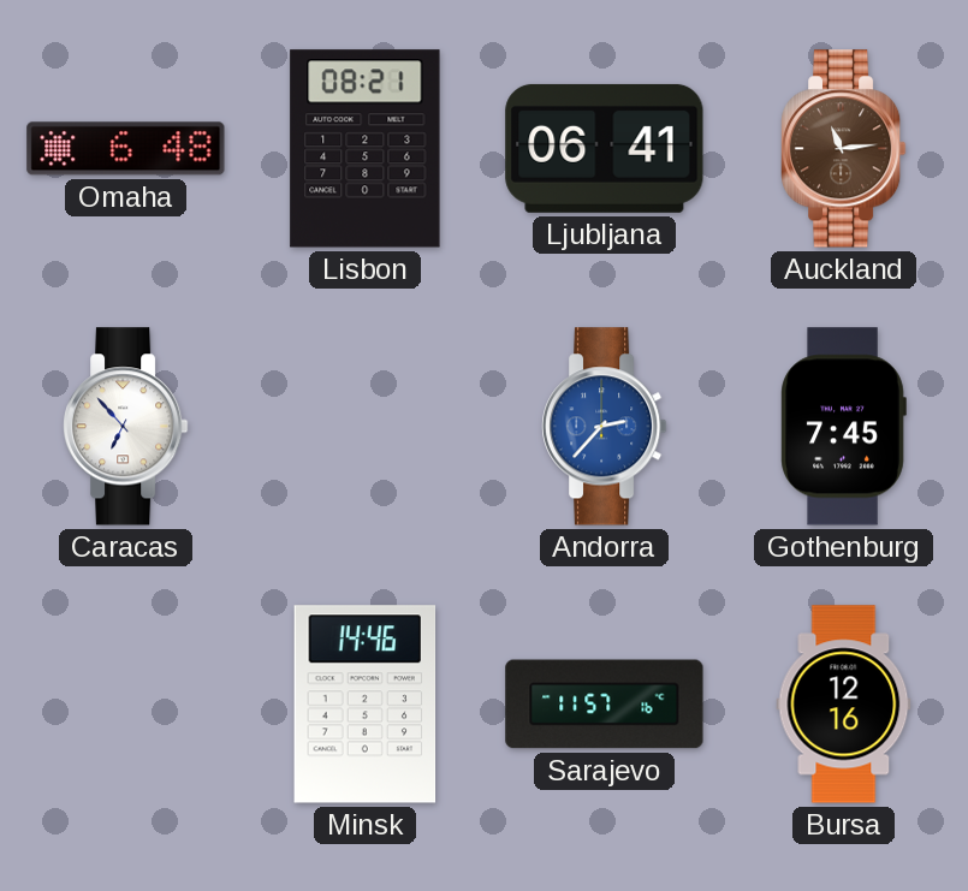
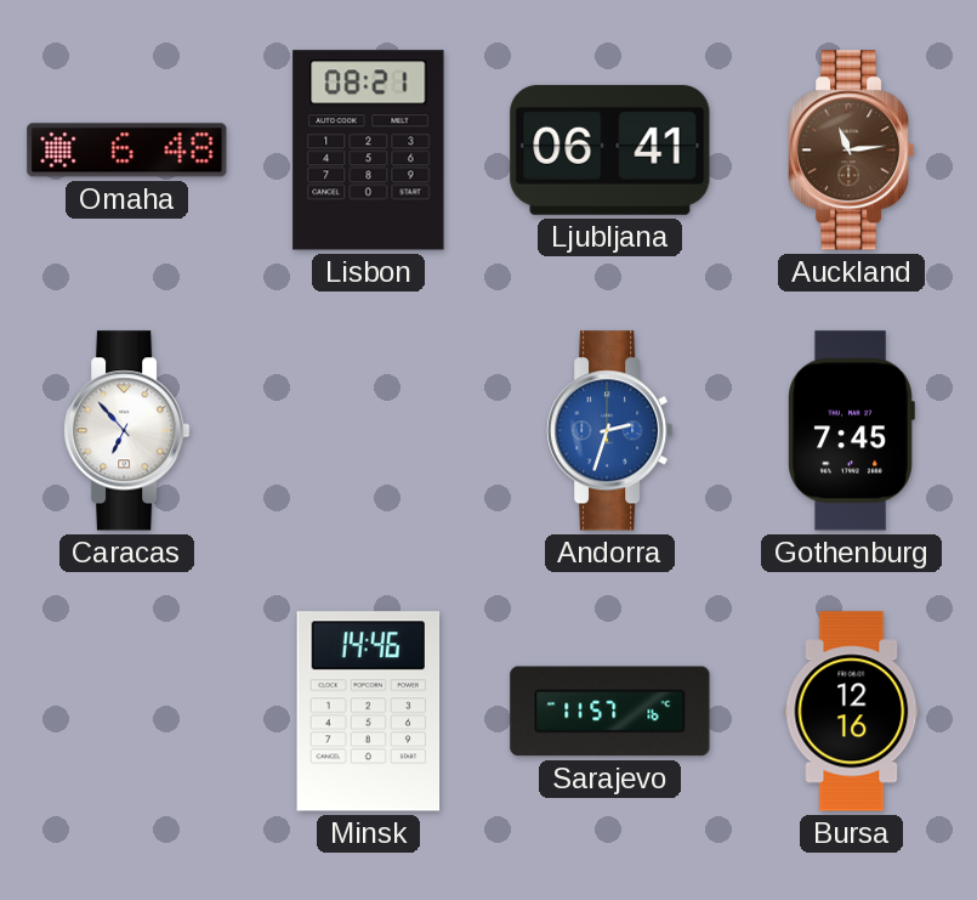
Andorra: 2:37 -> 2:33
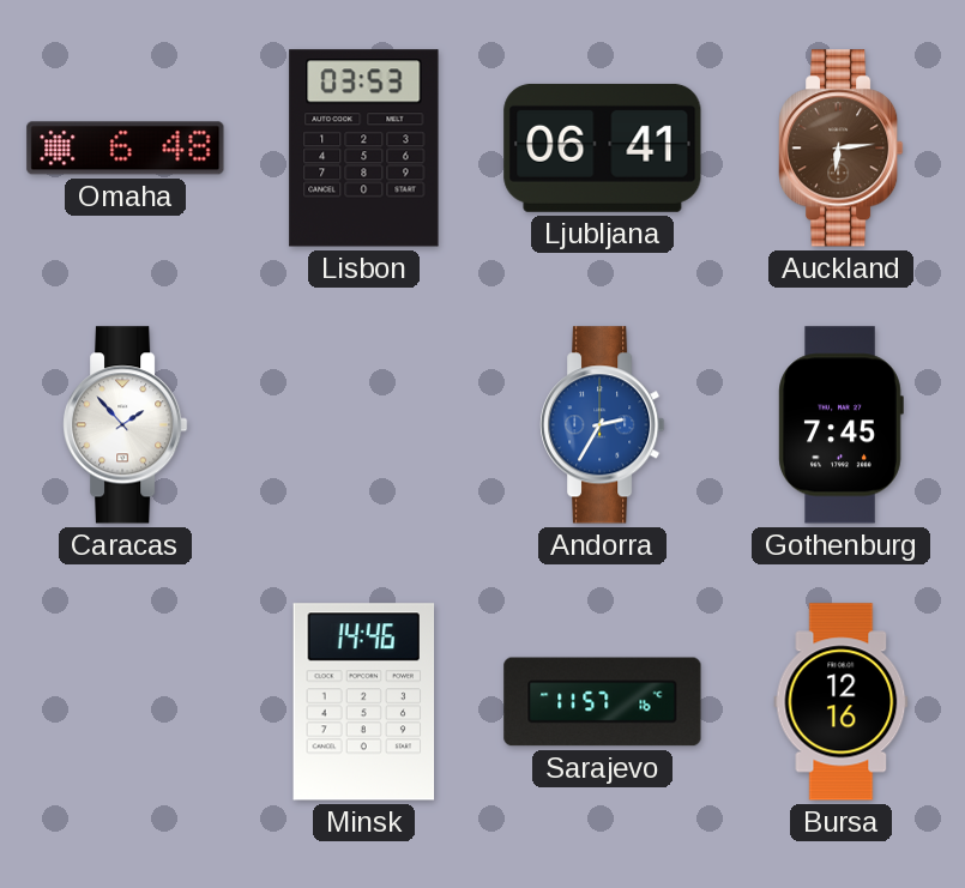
Lisbon: 08:21 -> 03:53
Auckland: 11:14 -> 6:14
Caracas: 6:53 -> 1:53
Andorra: 2:33 -> 2:35
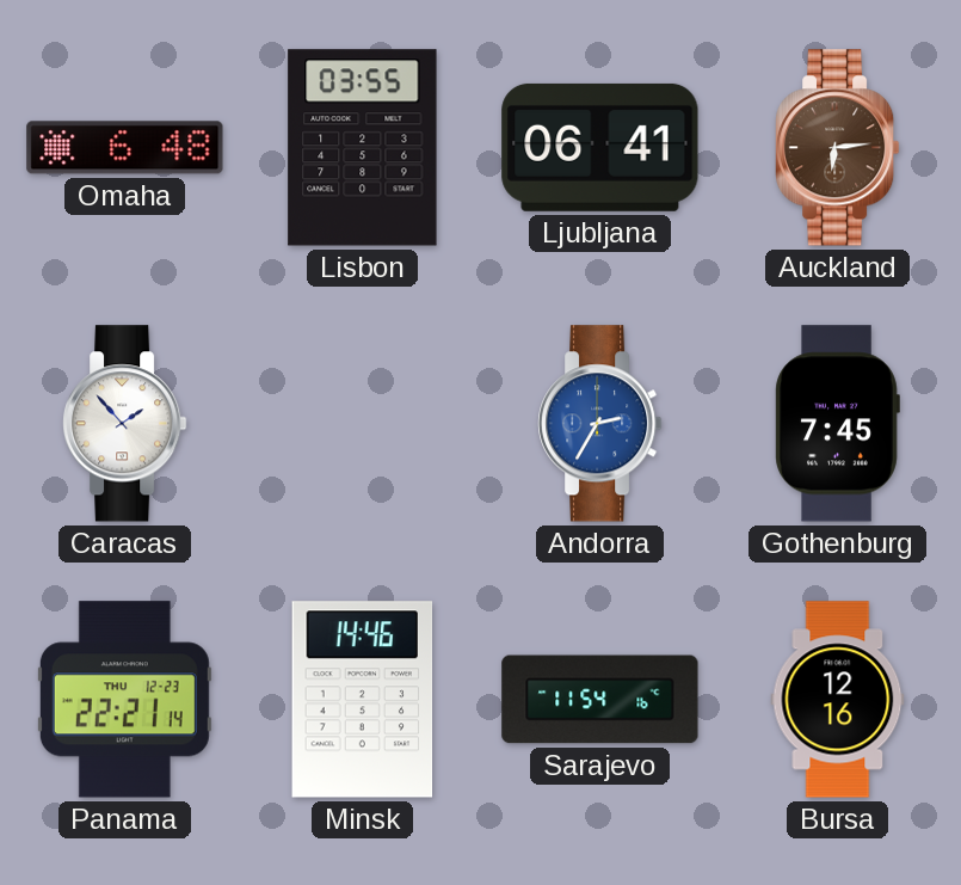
Lisbon: 03:53 -> 03:55
Panama: none -> 22:21
Sarajevo: 11:57 -> 11:54
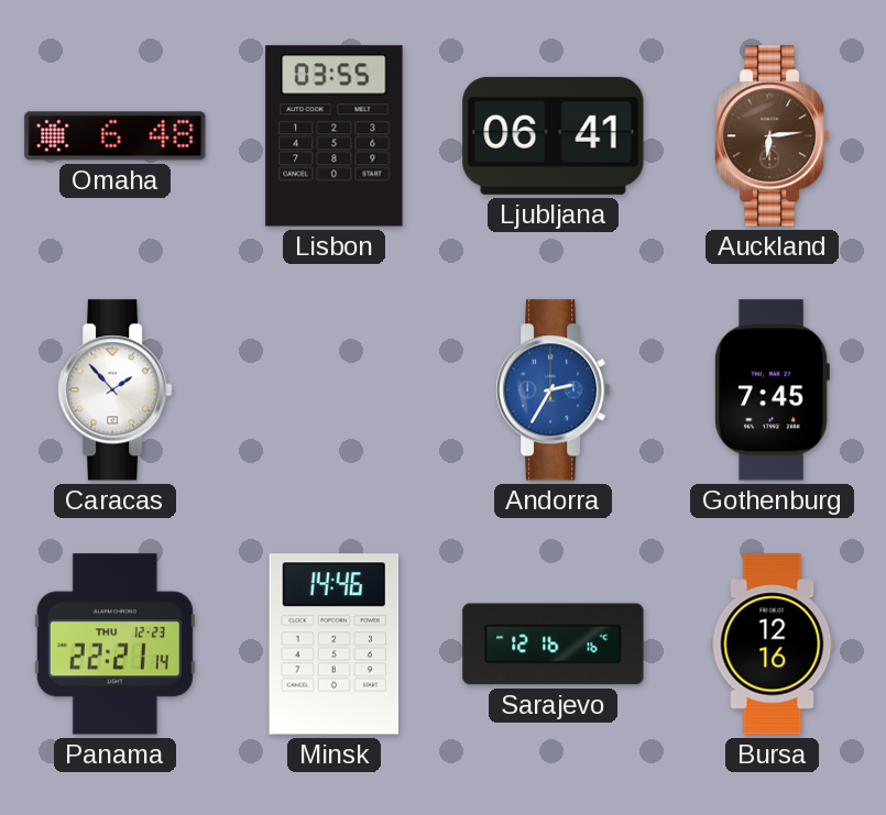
Sarajevo: 11:54 -> 12:16
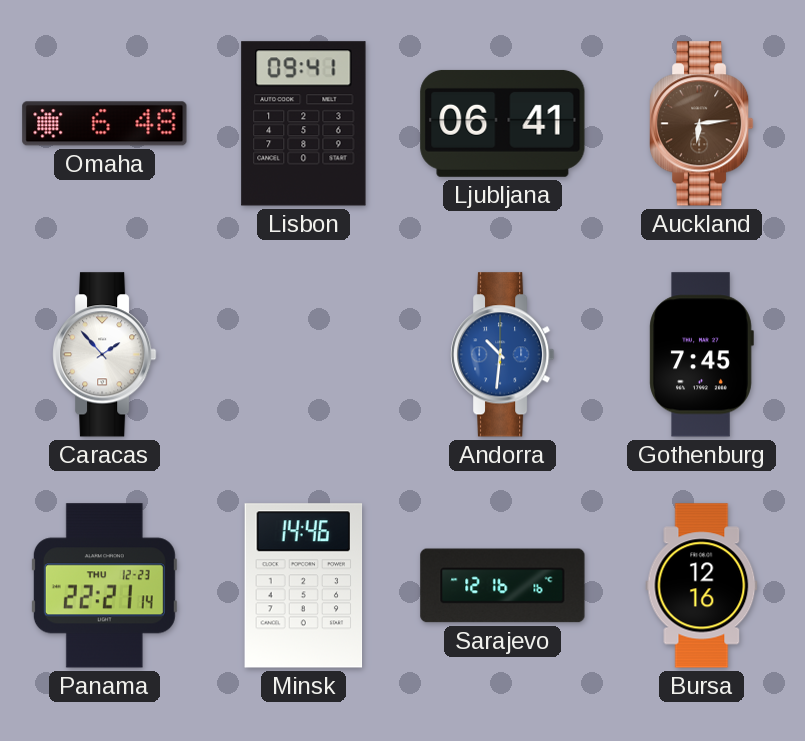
Lisbon: 03:55 -> 09:41
Andorra: 2:35 -> 10:31
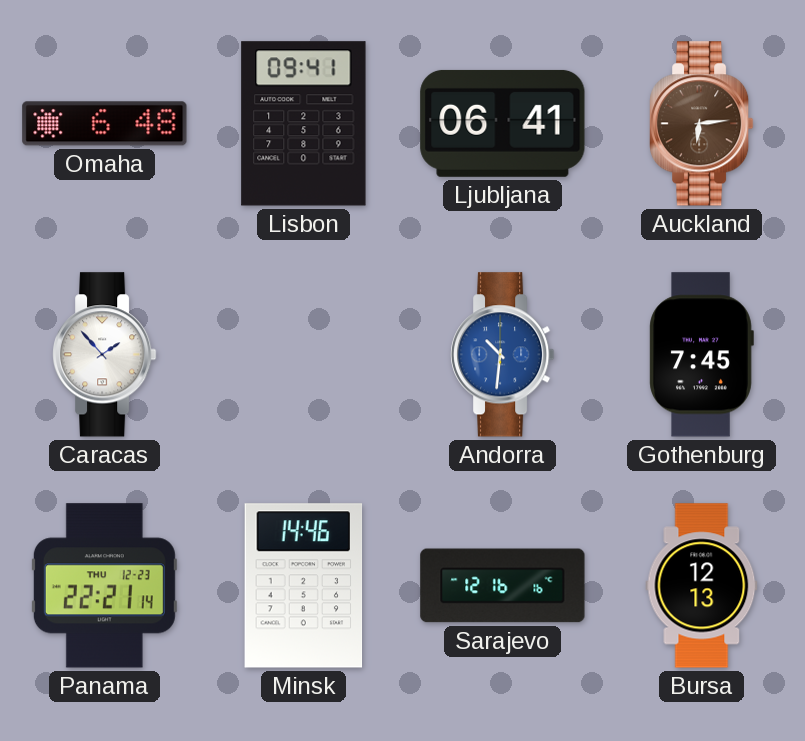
Bursa: 12:16 -> 12:13
